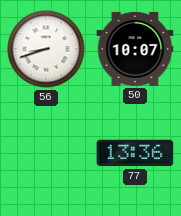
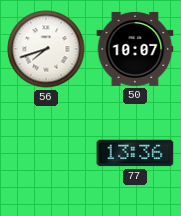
56: 8:42 -> 7:42
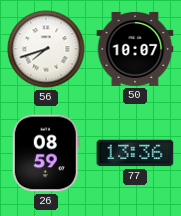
26: none -> 08:59
